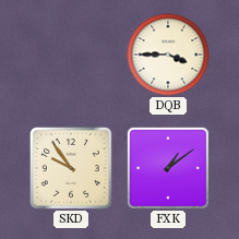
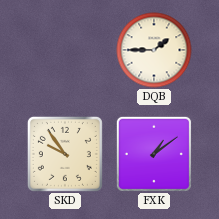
DQB: 3:45 -> 1:45
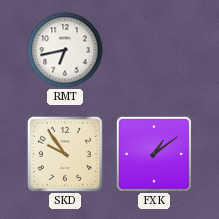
RMT: none -> 6:43
DQB: 1:45 -> none
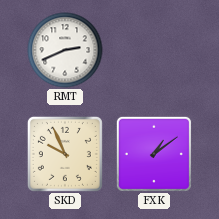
RMT: 6:43 -> 2:41
SKD: 9:54 -> 9:56
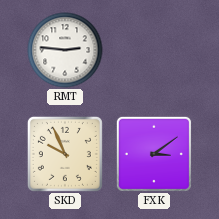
RMT: 2:41 -> 2:46
FXK: 1:09 -> 3:09
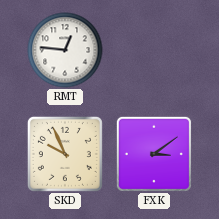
RMT: 2:46 -> 12:46
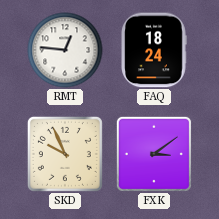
FAQ: none -> 18:24
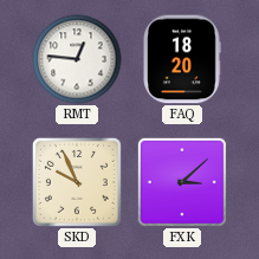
FAQ: 18:24 -> 18:20
FXK: 3:09 -> 3:08
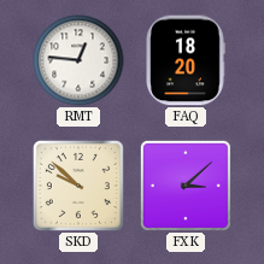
SKD: 9:56 -> 9:52
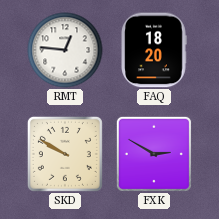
SKD: 9:52 -> 9:50
FXK: 3:08 -> 2:50
